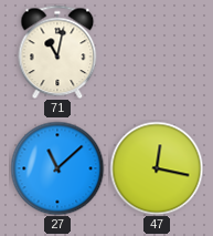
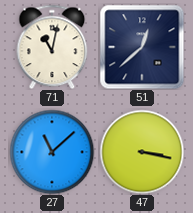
51: none -> 12:38
47: 12:17 -> 3:17
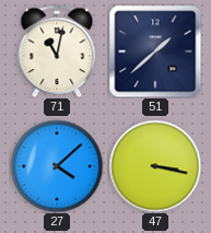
51: 12:38 -> 1:38
27: 11:08 -> 4:08
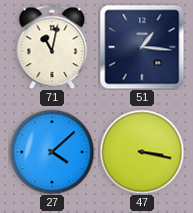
51: 1:38 -> 1:16
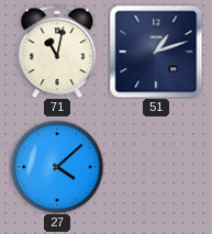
51: 1:16 -> 1:12
47: 3:17 -> none
